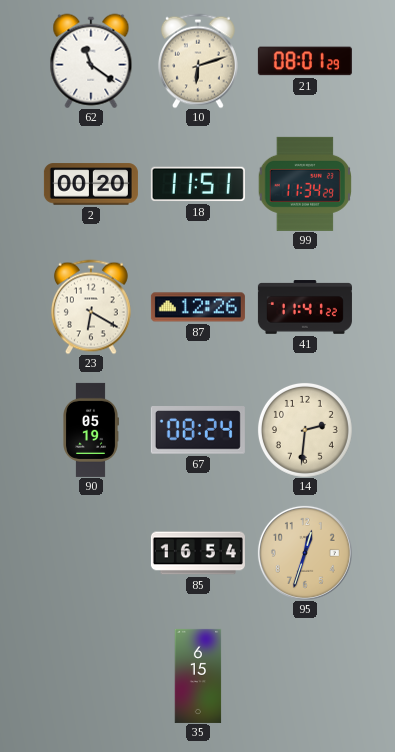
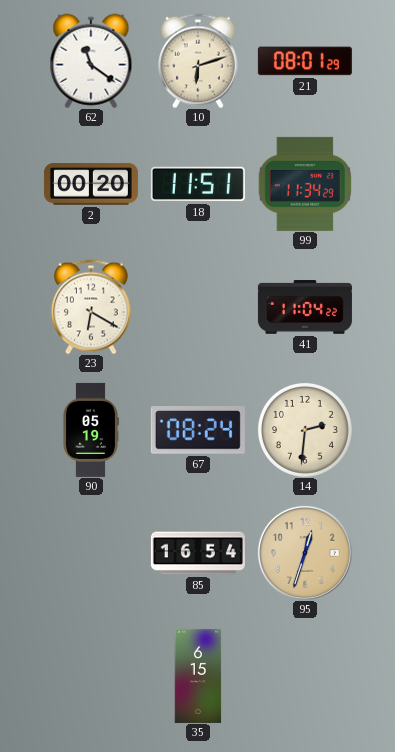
87: 12:26 -> none
41: 11:41 -> 11:04
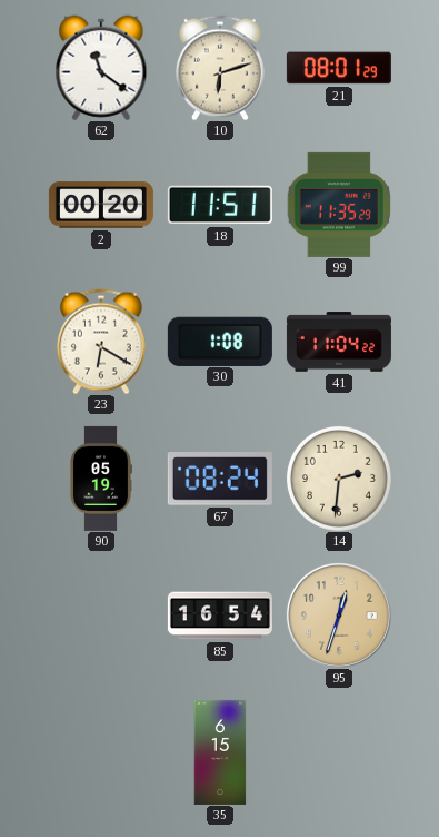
99: 11:34 -> 11:35
30: none -> 1:08
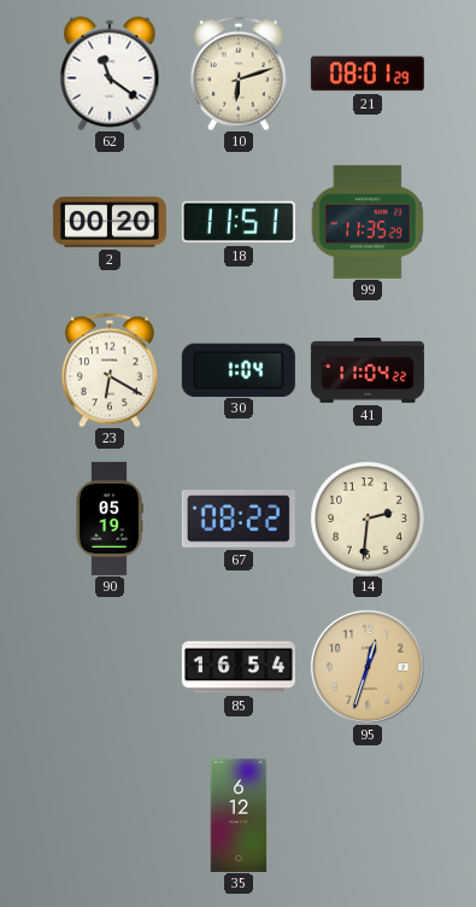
30: 1:08 -> 1:04
67: 08:24 -> 08:22
35: 6:15 -> 6:12
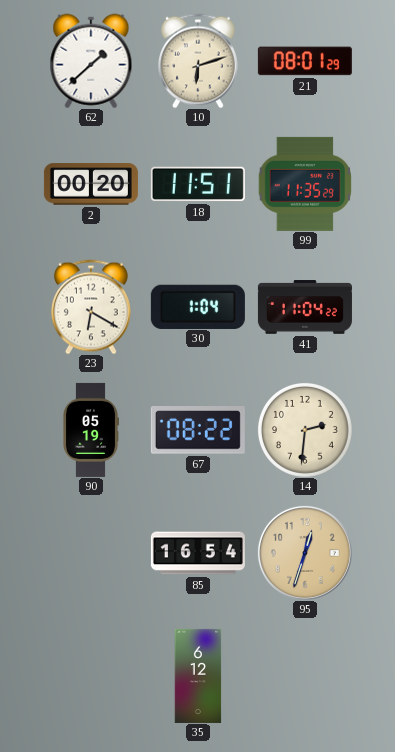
62: 11:21 -> 1:38
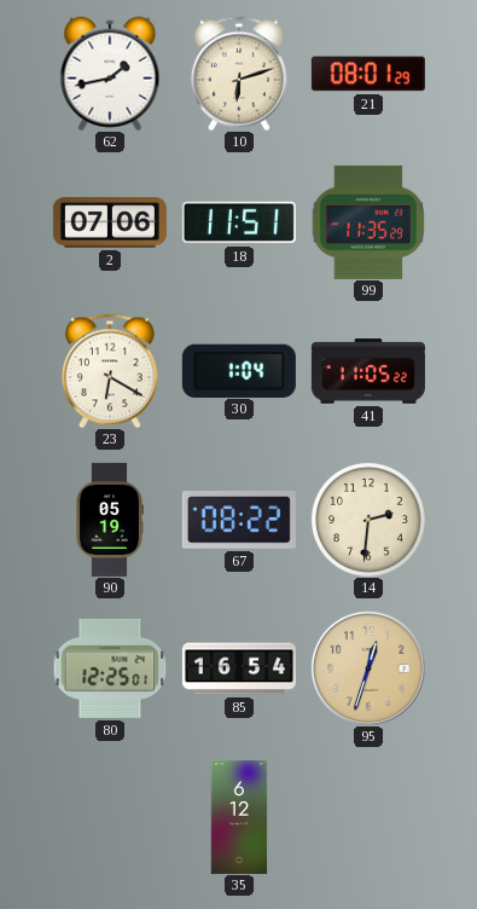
62: 1:38 -> 1:43
2: 00:20 -> 07:06
41: 11:04 -> 11:05
80: none -> 12:25
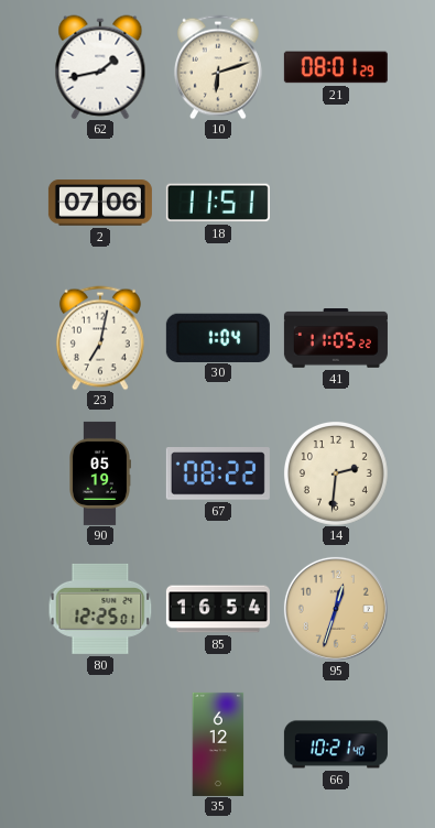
99: 11:35 -> none
23: 6:20 -> 7:02
66: none -> 10:21
